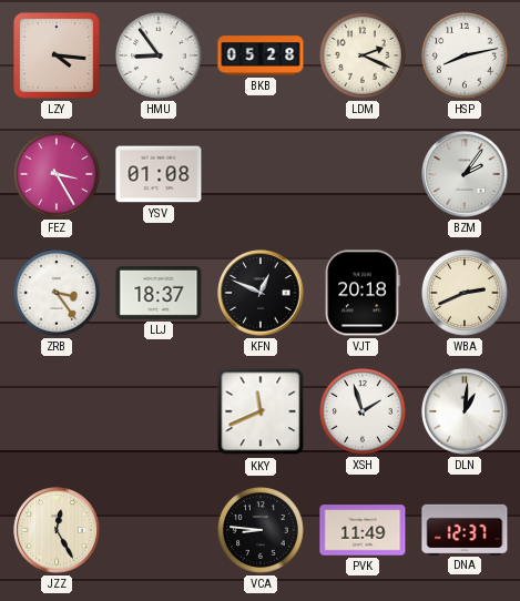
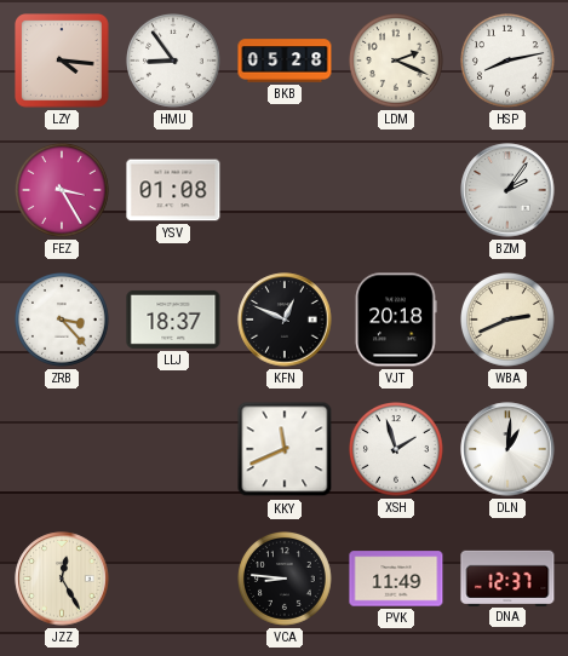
ZRB: 3:24 -> 3:23
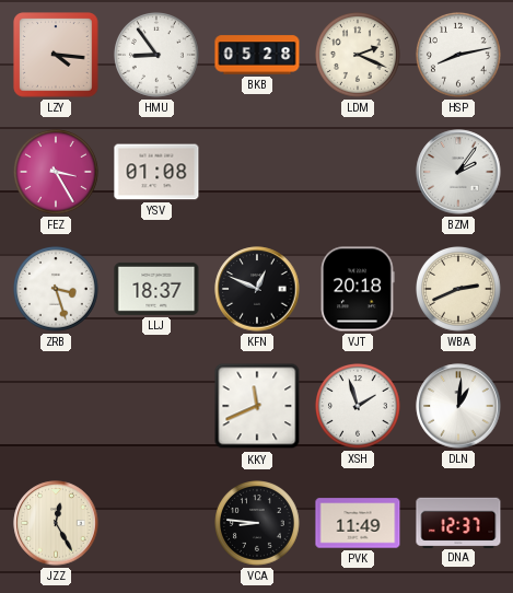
ZRB: 3:23 -> 3:27
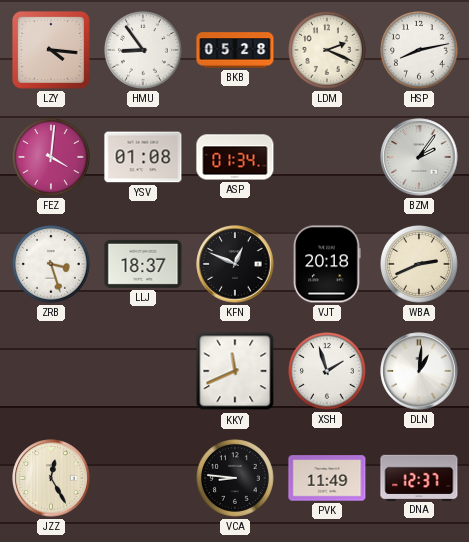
FEZ: 3:25 -> 4:01
ASP: none -> 01:34
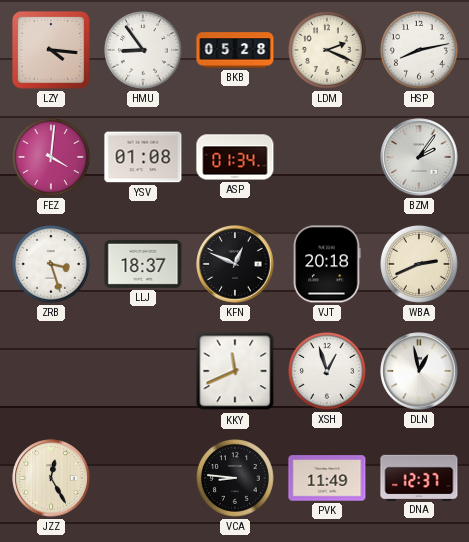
XSH: 1:57 -> 12:57
DLN: 1:01 -> 12:58
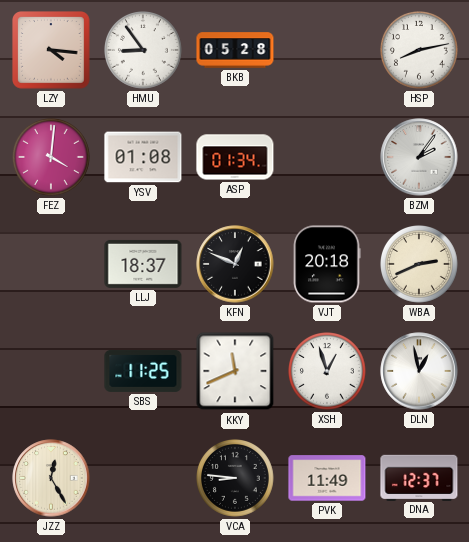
LDM: 2:19 -> none
ZRB: 3:27 -> none
SBS: none -> 11:25
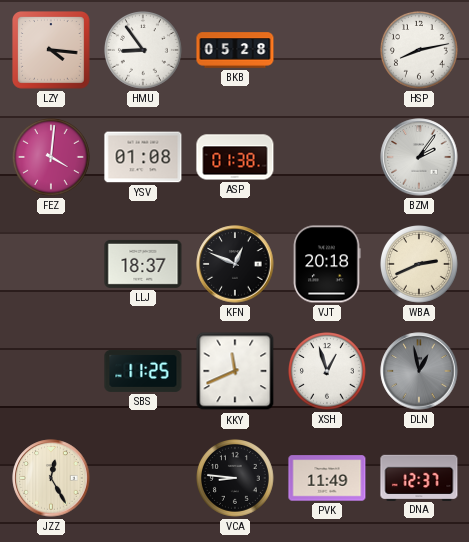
ASP: 01:34 -> 01:38
DLN dial: white -> grey
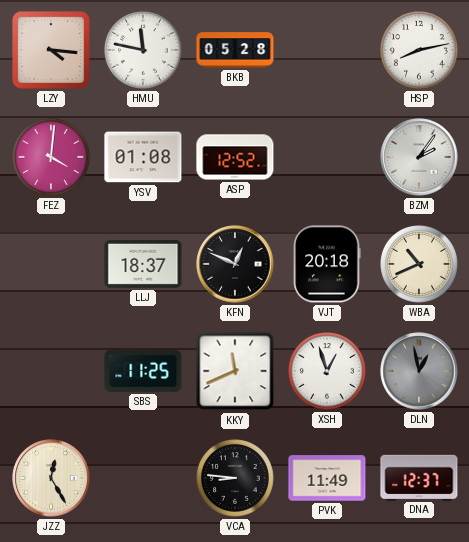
HMU: 8:54 -> 11:47
ASP: 01:38 -> 12:52
WBA: 2:41 -> 10:41
